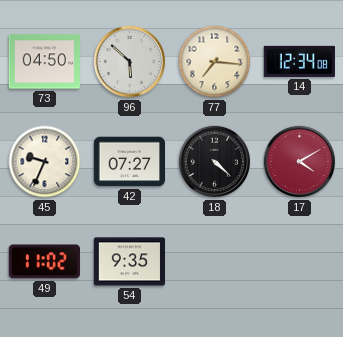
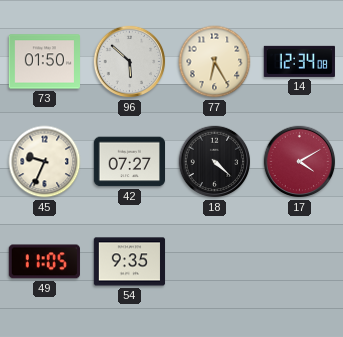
73: 04:50 -> 01:50
77: 7:16 -> 6:25
49: 11:02 -> 11:05
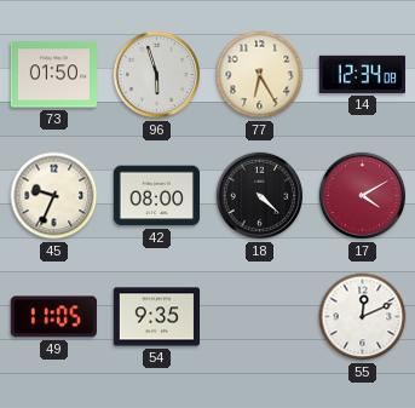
96: 5:52 -> 5:57
42: 07:27 -> 08:00
55: none -> 12:11
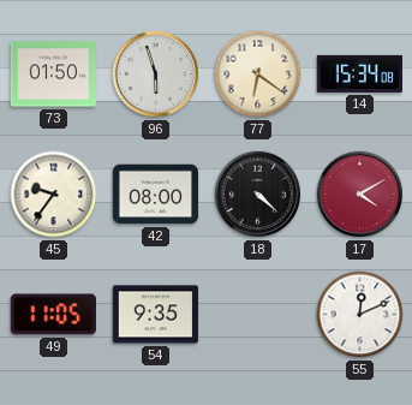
77: 6:25 -> 6:21
14: 12:34 -> 15:34
45: 9:34 -> 9:36
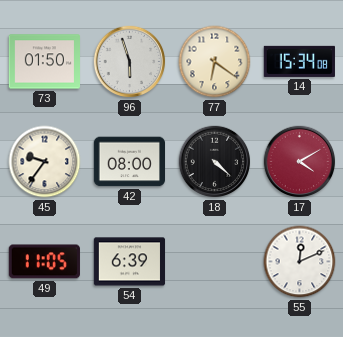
54: 9:35 -> 6:39
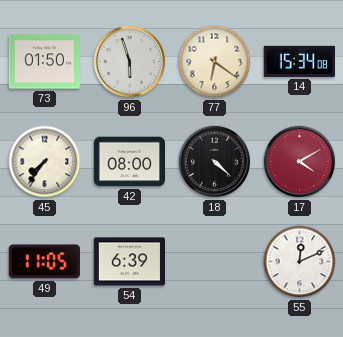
45: 9:36 -> 7:36
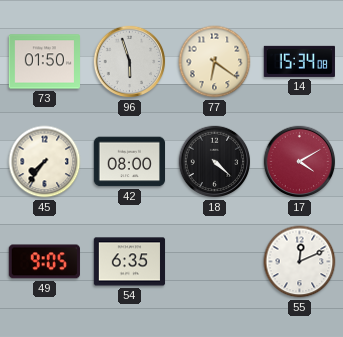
49: 11:05 -> 9:05
54: 6:39 -> 6:35
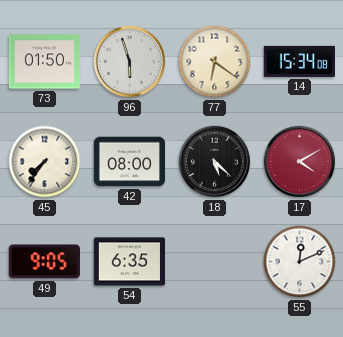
18: 4:22 -> 5:22
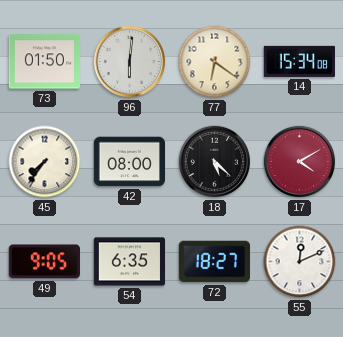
96: 5:57 -> 6:01
72: none -> 18:27
